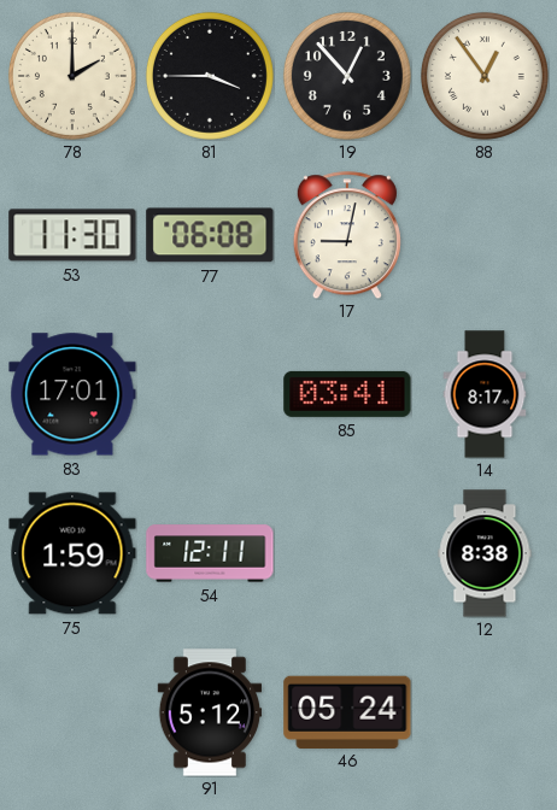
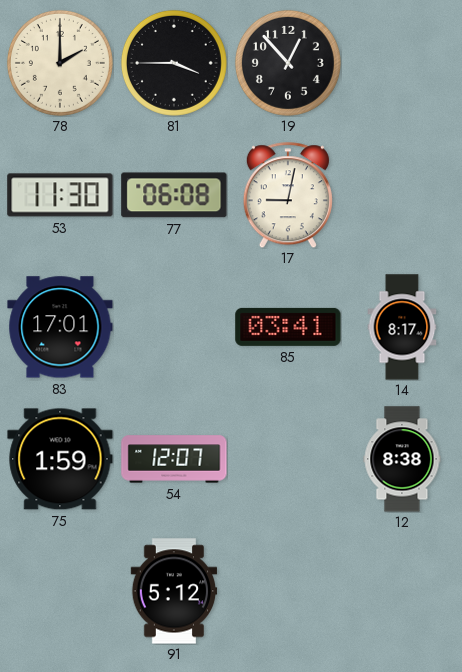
88: 12:54 -> none
54: 12:11 -> 12:07
46: 05:24 -> none
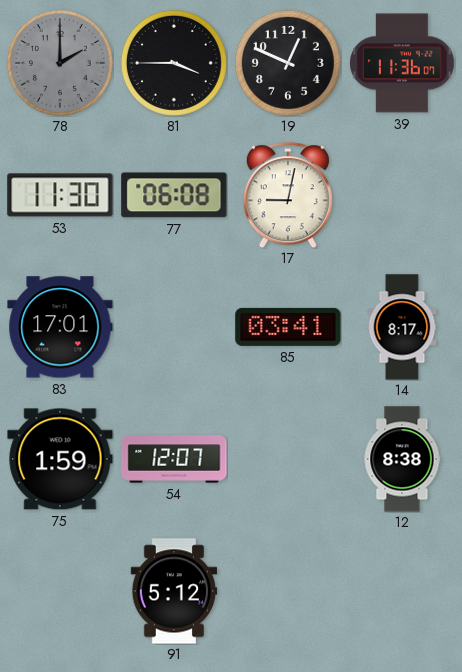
78 dial: cream -> grey
19: 12:53 -> 12:49
39: none -> 11:36
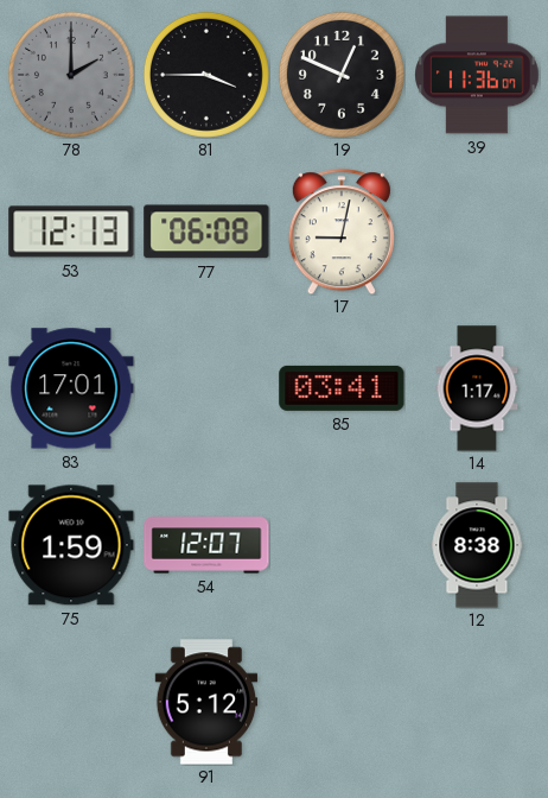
53: 11:30 -> 12:13
14: 8:17 -> 1:17
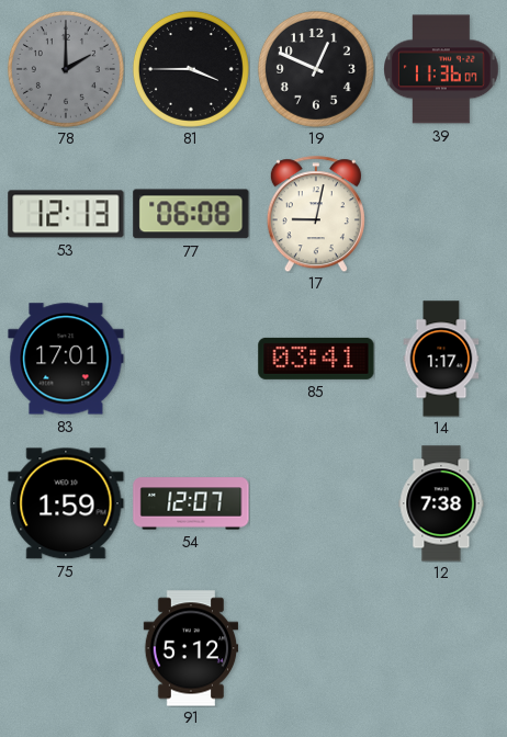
12: 8:38 -> 7:38
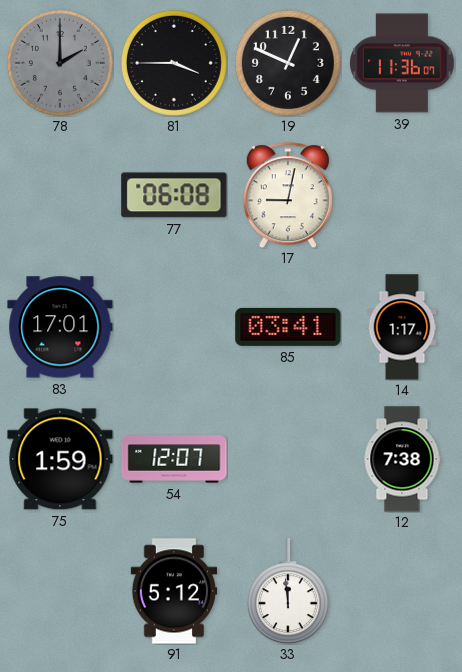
53: 12:13 -> none
33: none -> 11:59
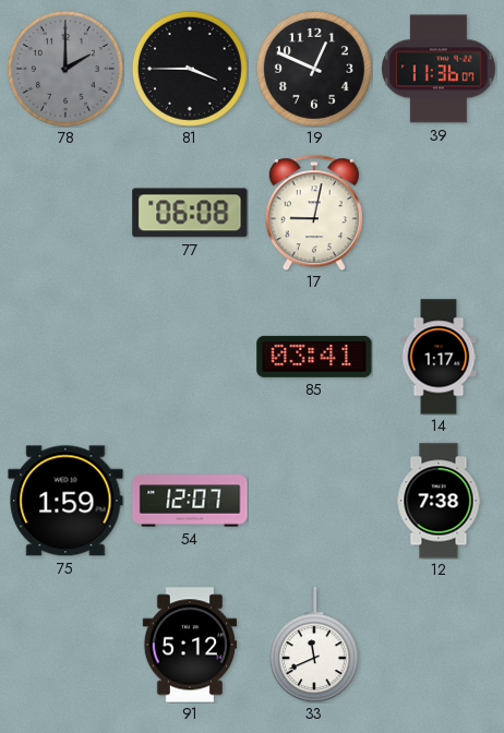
83: 17:01 -> none
33: 11:59 -> 11:41
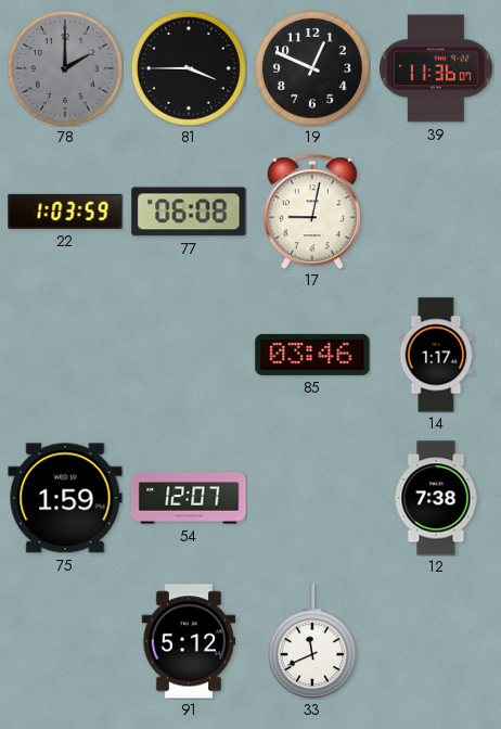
22: none -> 1:03
85: 03:41 -> 03:46
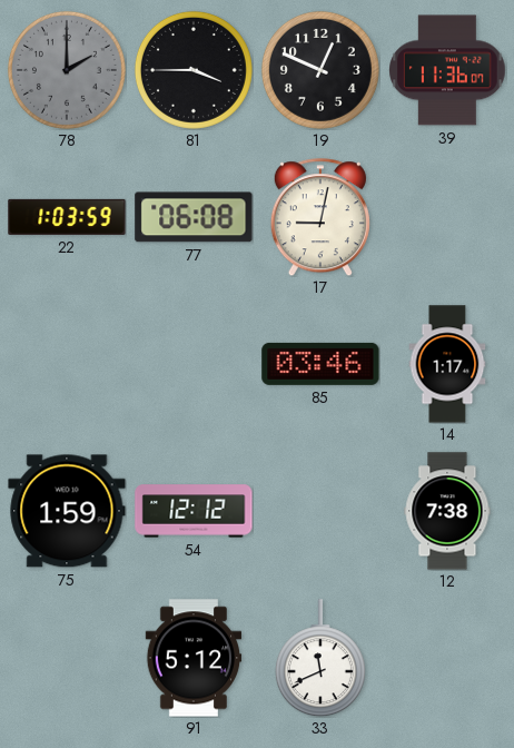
54: 12:07 -> 12:12
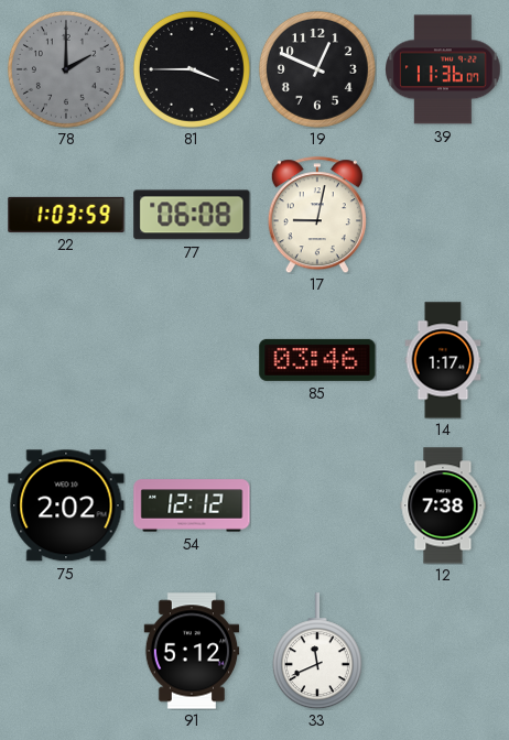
75: 1:59 -> 2:02
